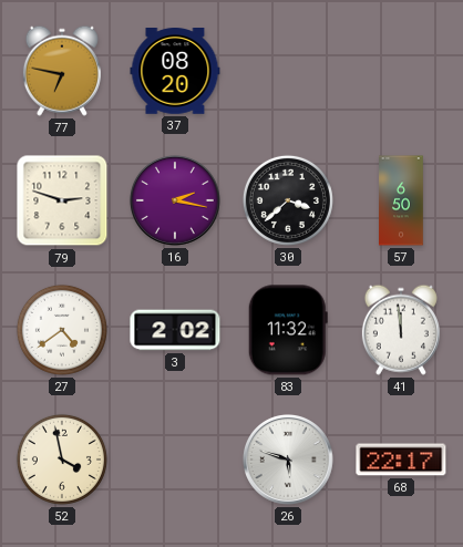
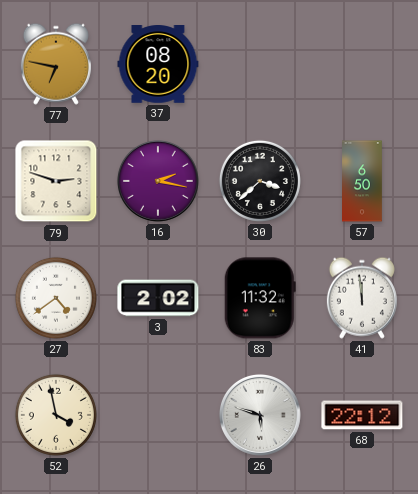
68: 22:17 -> 22:12
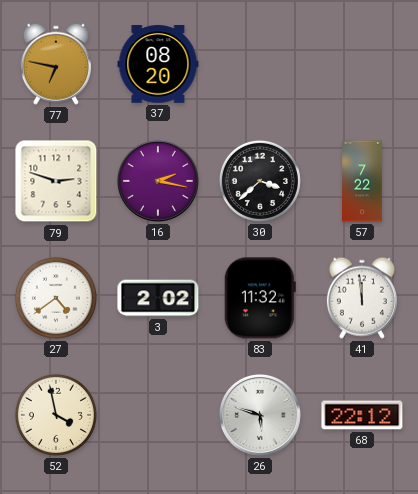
57: 6:50 -> 7:22
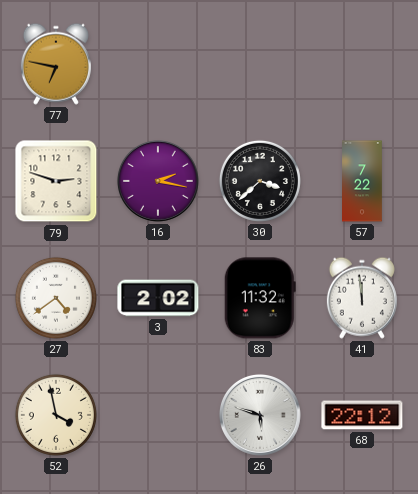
37: 08:20 -> none
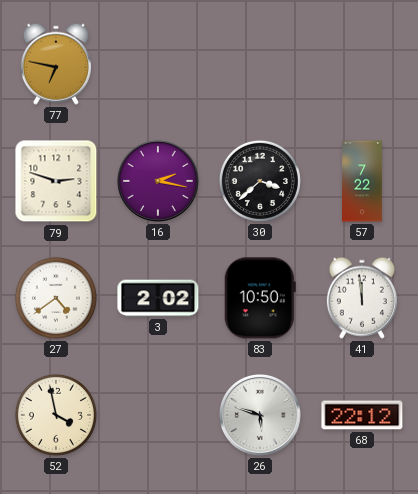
83: 11:32 -> 10:50
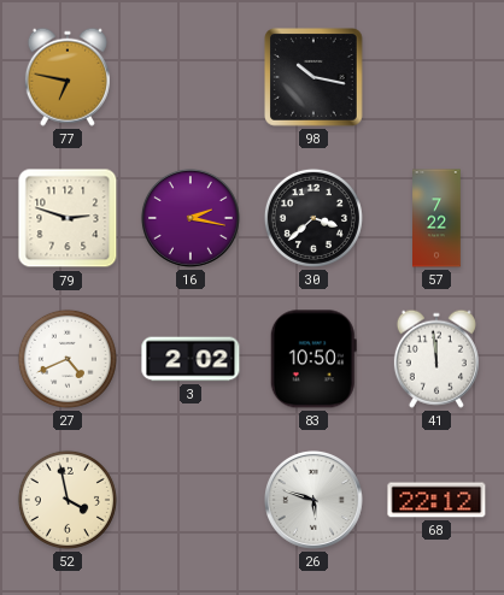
98: none -> 10:17
27: 4:39 -> 4:41
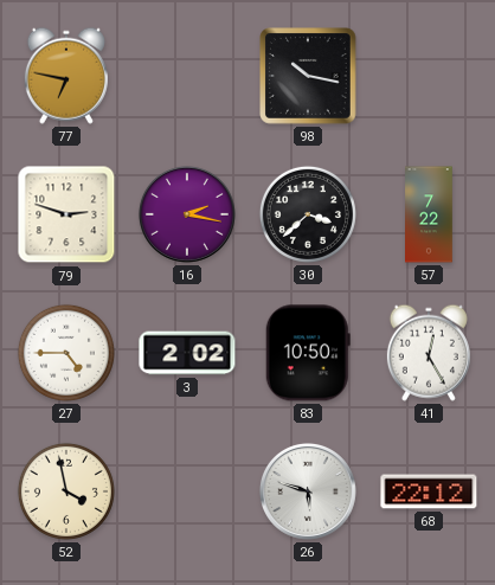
27: 4:41 -> 4:45
41: 11:59 -> 12:25
